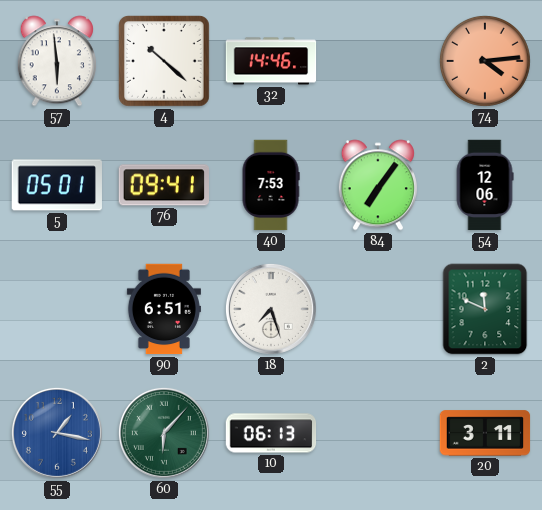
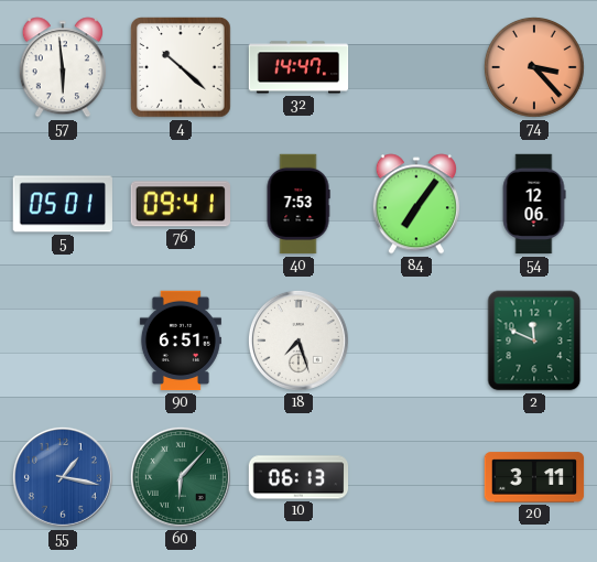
32: 14:46 -> 14:47
74: 4:14 -> 3:23
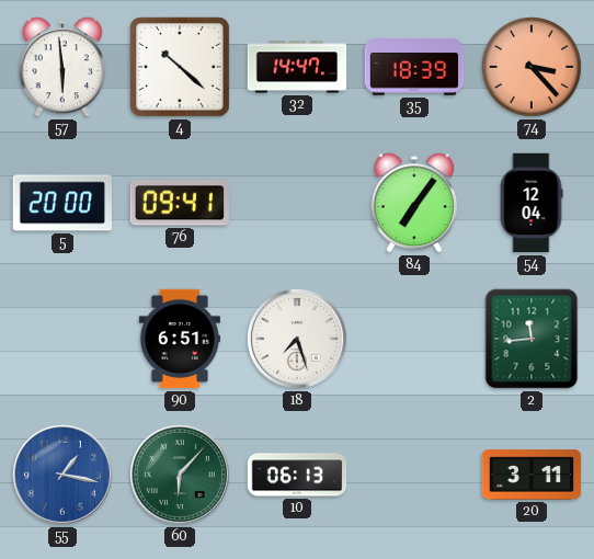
35: none -> 18:39
5: 05:01 -> 20:00
40: 7:53 -> none
54: 12:06 -> 12:04
2: 11:49 -> 11:44
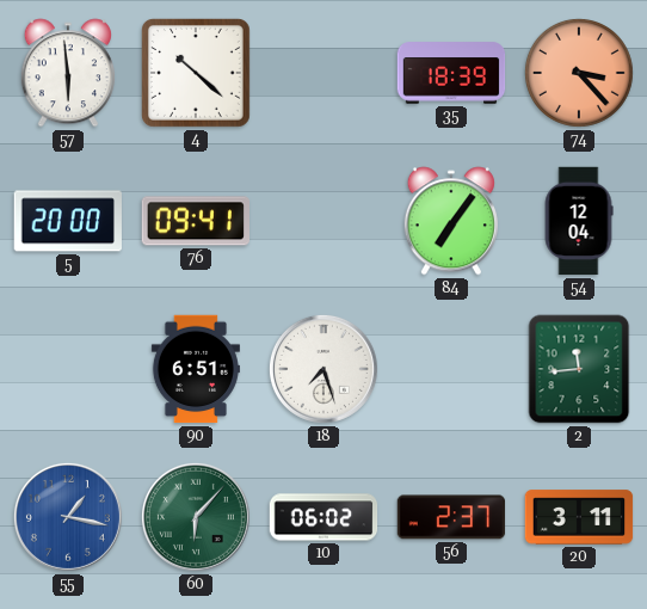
32: 14:47 -> none
10: 06:13 -> 06:02
56: none -> 2:37
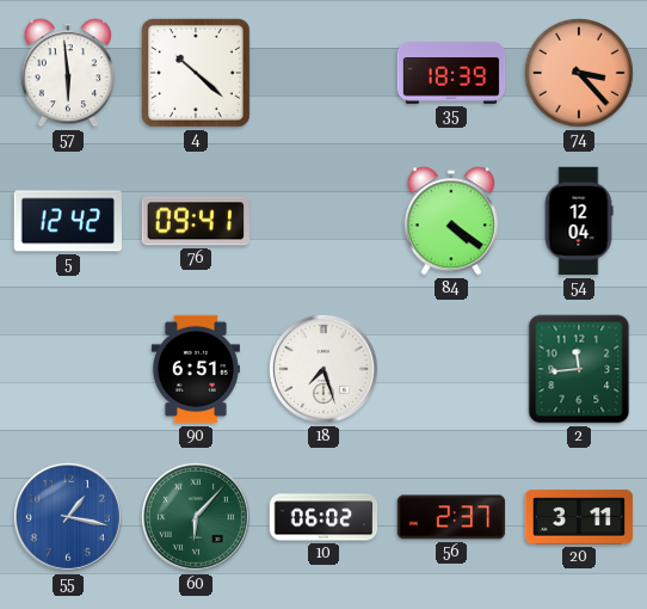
5: 20:00 -> 12:42
84: 7:06 -> 4:21
